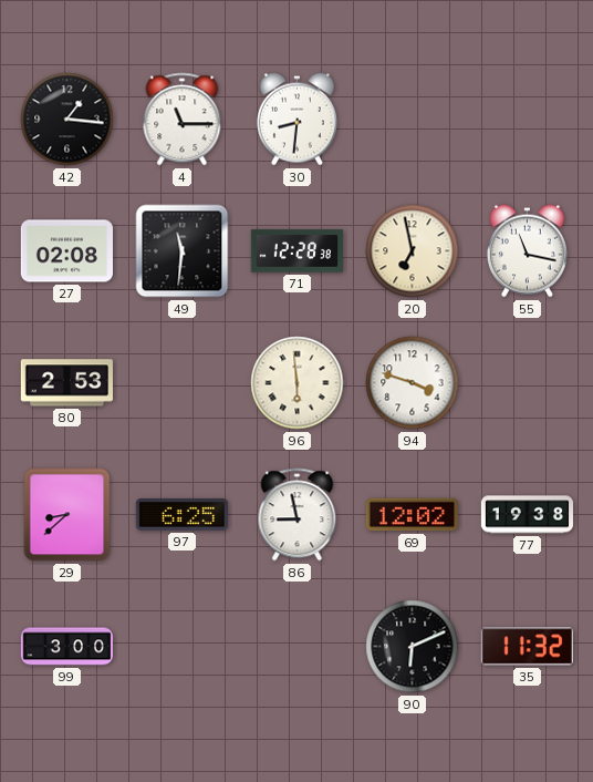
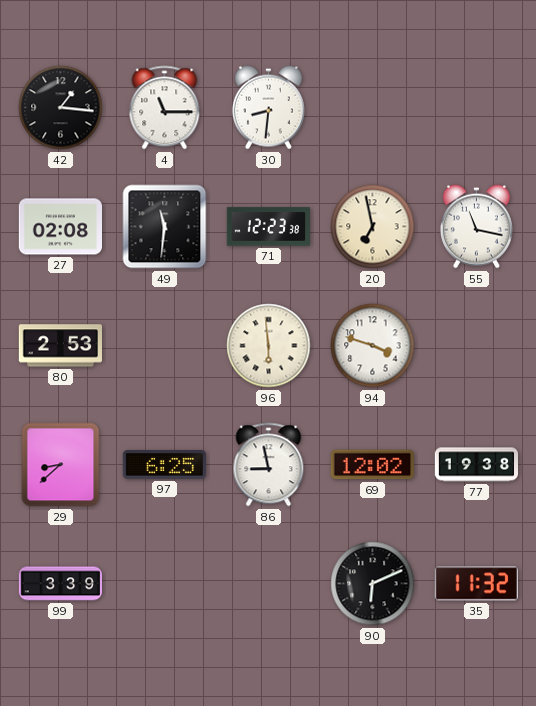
71: 12:28 -> 12:23
99: 3:00 -> 3:39
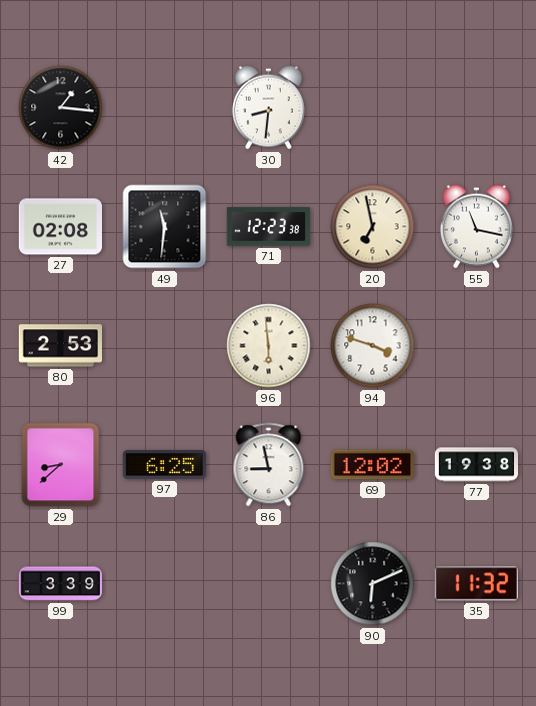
4: 11:15 -> none
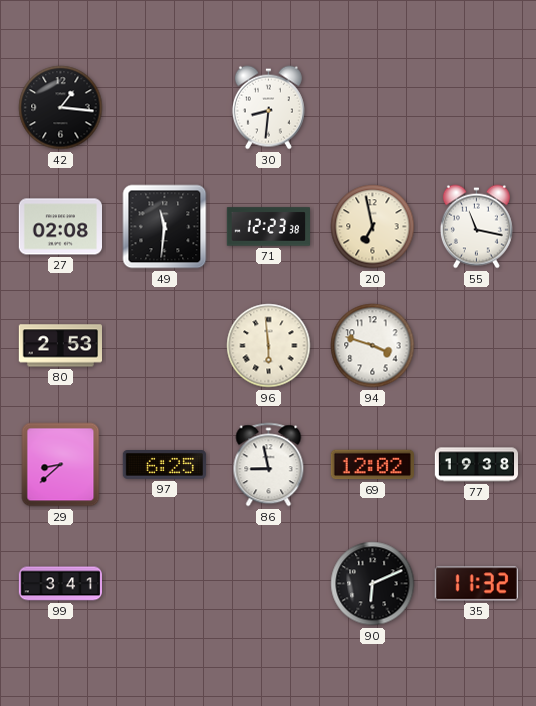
99: 3:39 -> 3:41
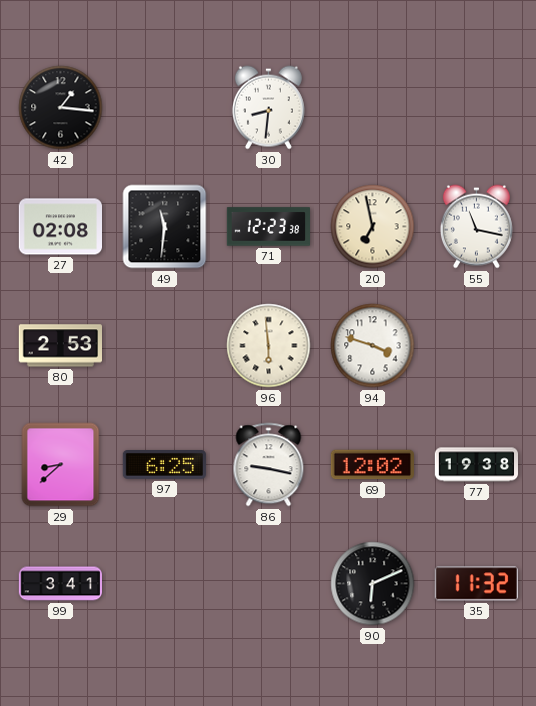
86: 8:58 -> 9:17
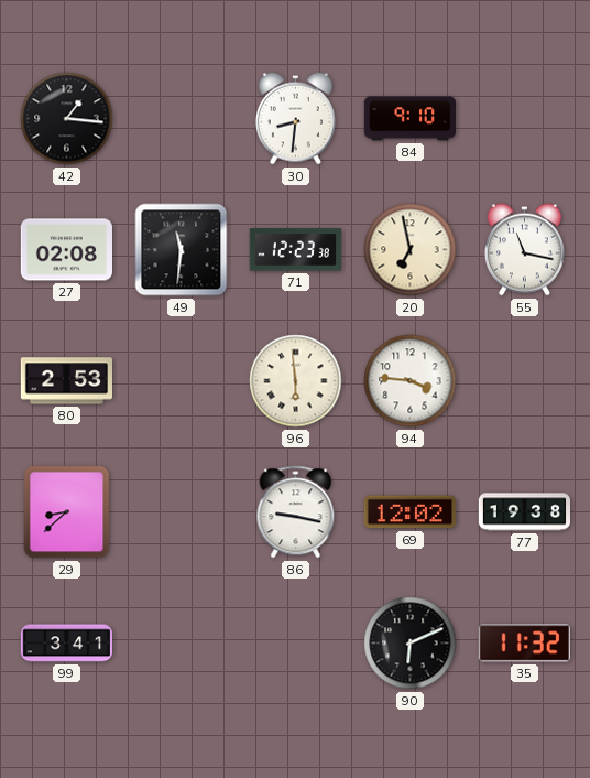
84: none -> 9:10
94: 3:48 -> 3:46
97: 6:25 -> none
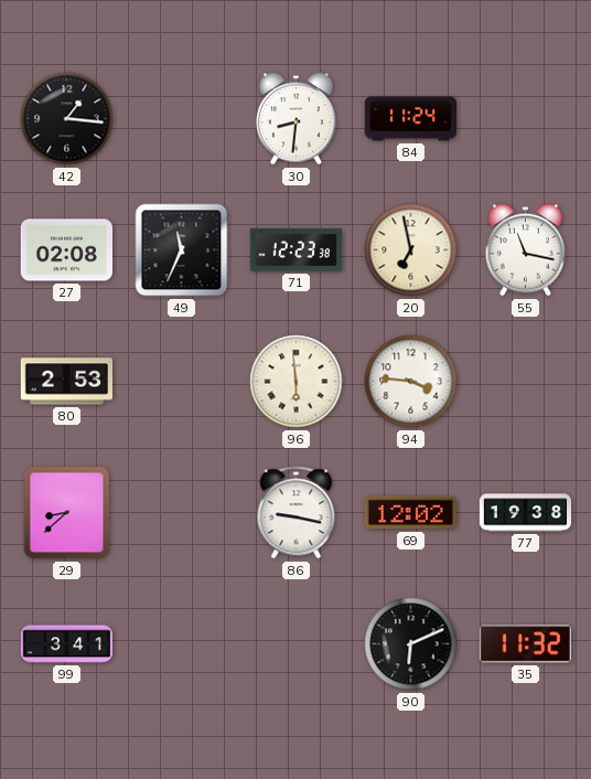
84: 9:10 -> 11:24
49: 11:31 -> 11:34
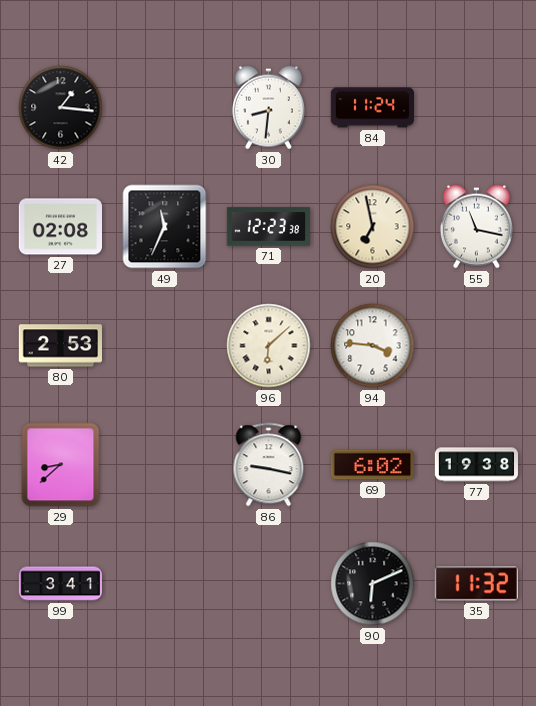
96: 5:59 -> 6:08
69: 12:02 -> 6:02
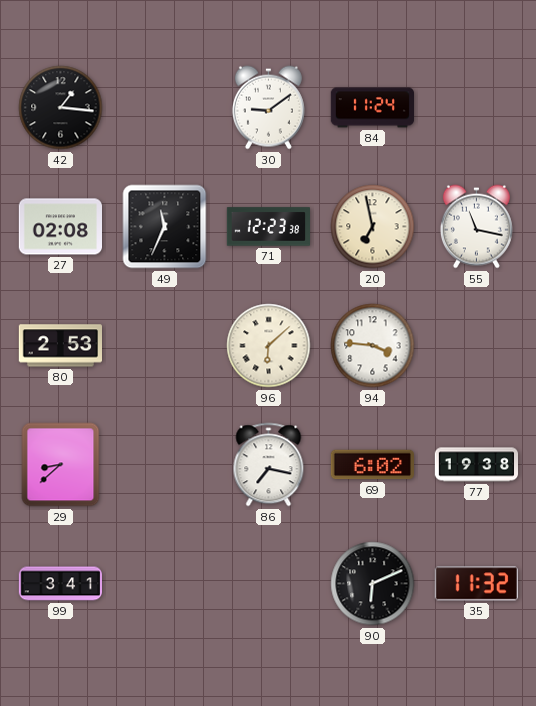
30: 8:31 -> 9:09
86: 9:17 -> 7:17
